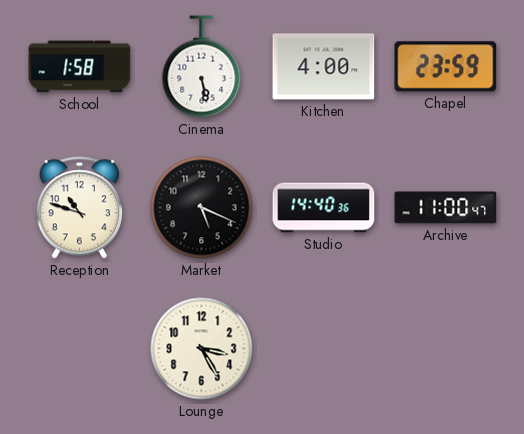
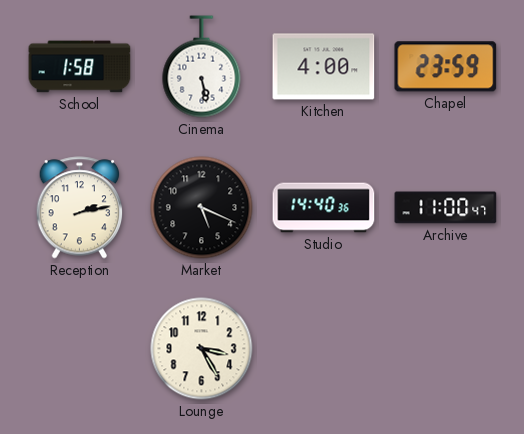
Reception: 10:48 -> 2:13
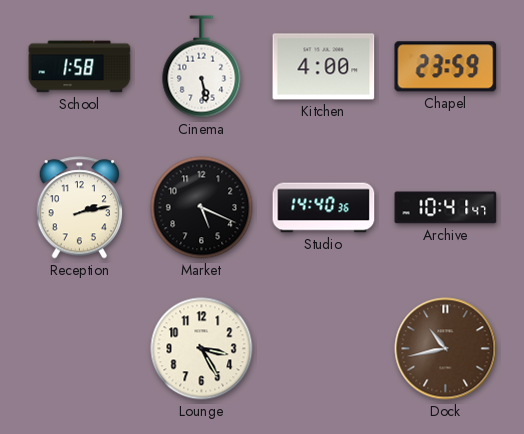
Archive: 11:00 -> 10:41
Dock: none -> 10:43
